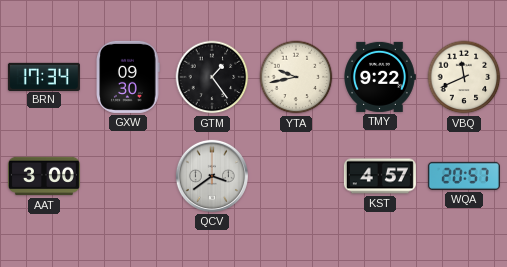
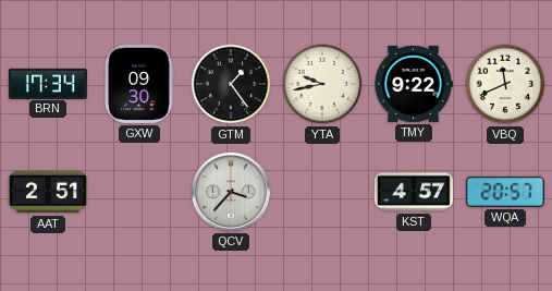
AAT: 3:00 -> 2:51
QCV: 3:39 -> 3:37
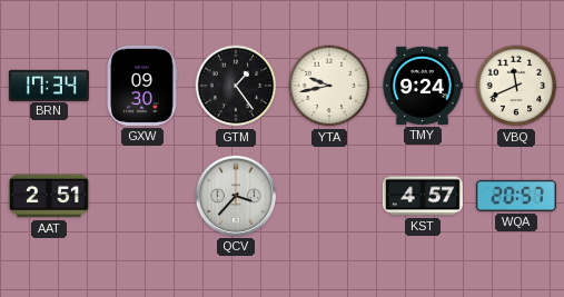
TMY: 9:22 -> 9:24
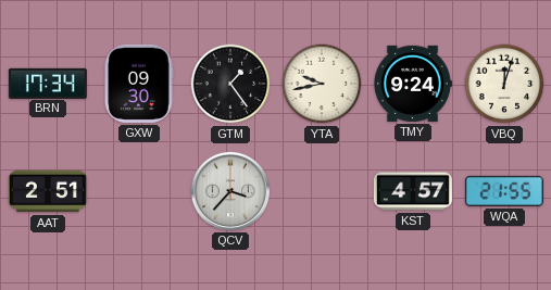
VBQ: 11:41 -> 12:03
WQA: 20:57 -> 21:55
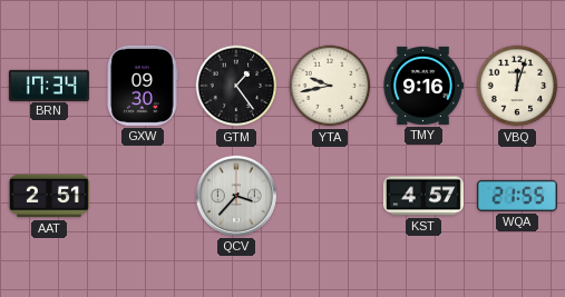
TMY: 9:24 -> 9:16
